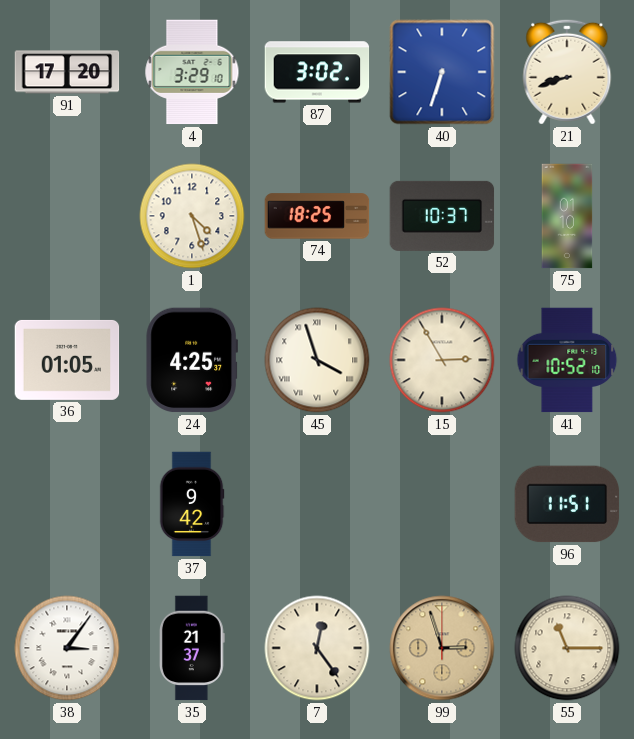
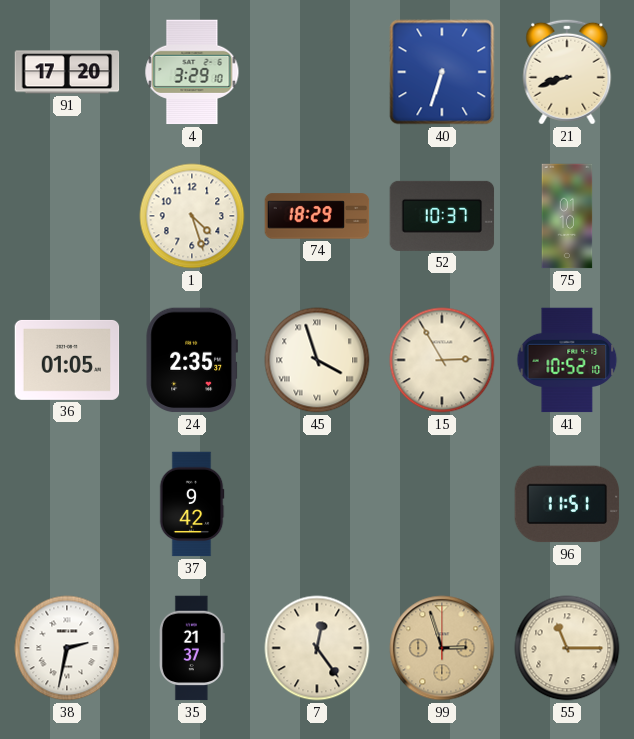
87: 3:02 -> none
74: 18:25 -> 18:29
24: 4:25 -> 2:35
38: 3:06 -> 2:32
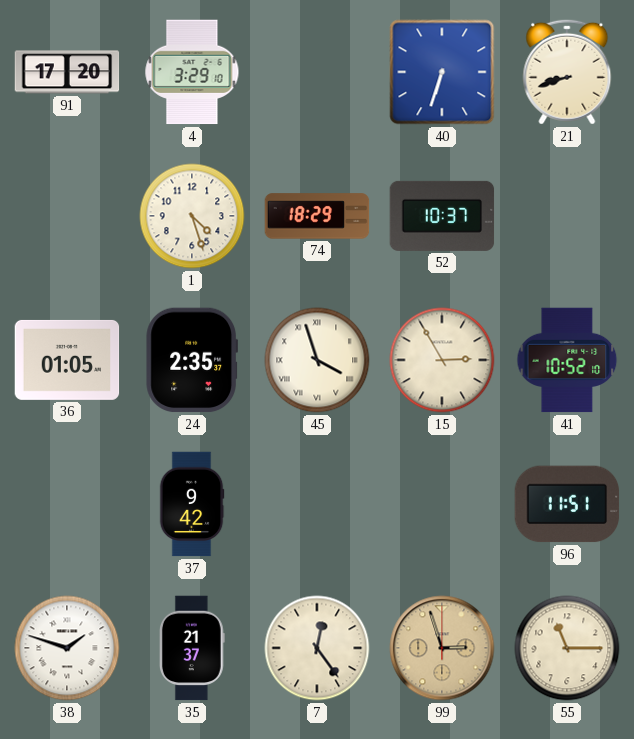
75: 01:10 -> none
38: 2:32 -> 1:48
